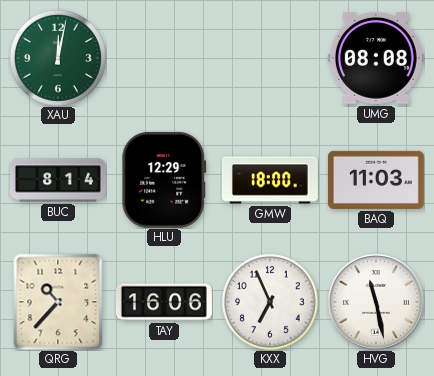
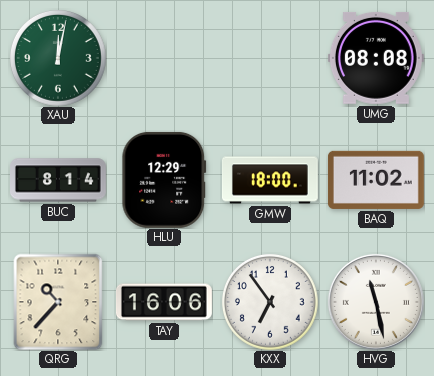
BAQ: 11:03 -> 11:02
KXX: 6:56 -> 6:54
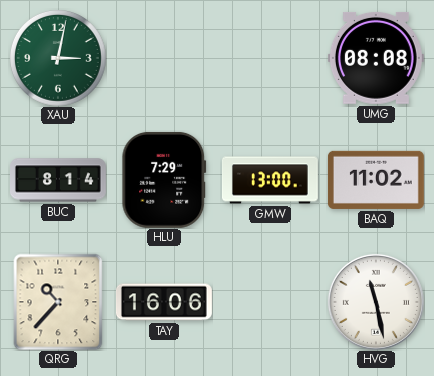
XAU: 12:02 -> 3:02
HLU: 12:29 -> 7:29
GMW: 18:00 -> 13:00
KXX: 6:54 -> none
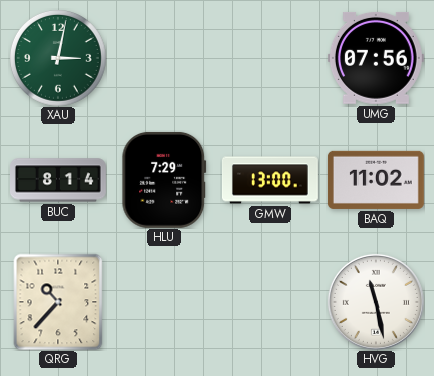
UMG: 08:08 -> 07:56
TAY: 16:06 -> none
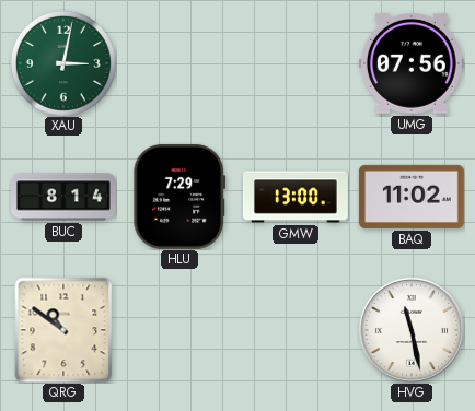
QRG: 10:37 -> 10:51
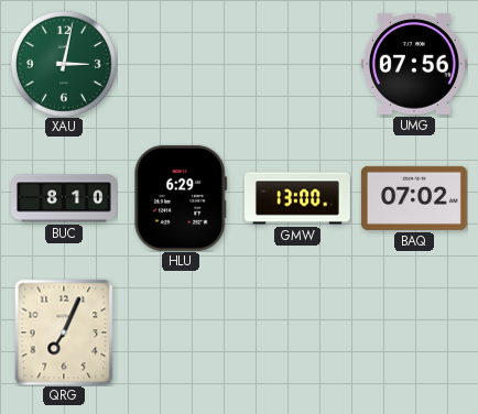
BUC: 8:14 -> 8:10
HLU: 7:29 -> 6:29
BAQ: 11:02 -> 07:02
QRG: 10:51 -> 7:04
HVG: 11:28 -> none
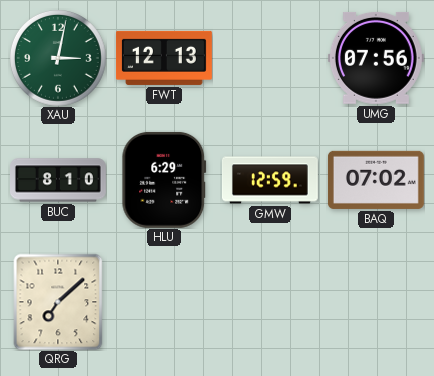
FWT: none -> 12:13
GMW: 13:00 -> 12:59
QRG: 7:04 -> 7:08
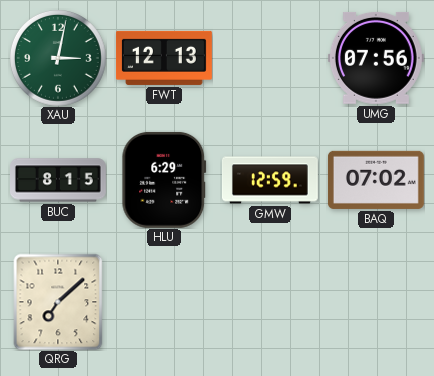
BUC: 8:10 -> 8:15
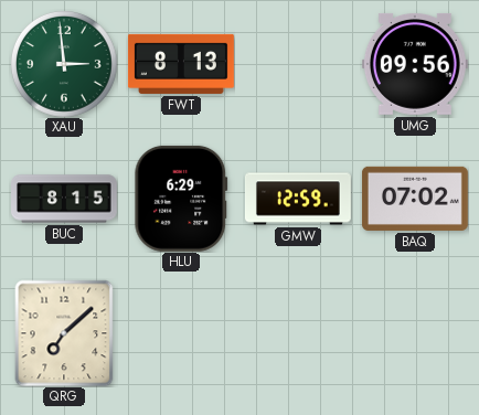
XAU: 3:02 -> 2:59
FWT: 12:13 -> 8:13
UMG: 07:56 -> 09:56
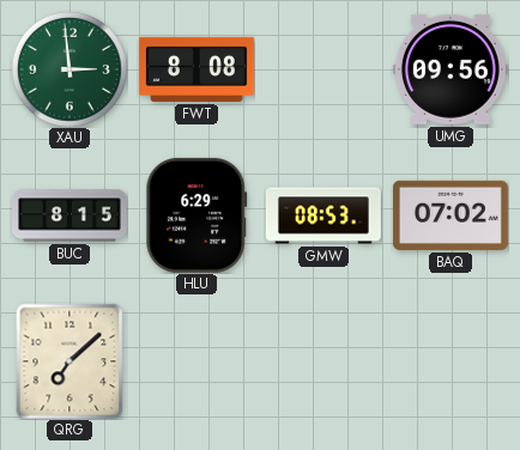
FWT: 8:13 -> 8:08
GMW: 12:59 -> 08:53
